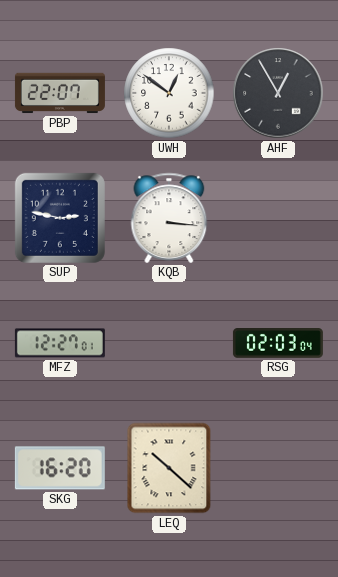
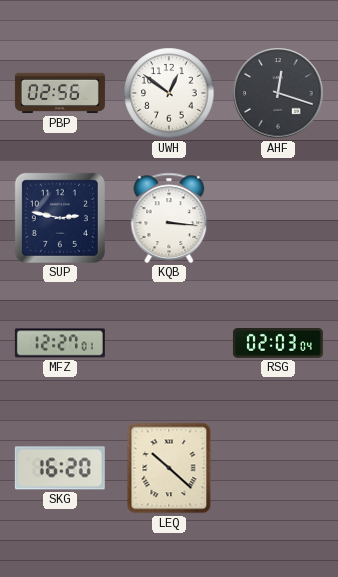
PBP: 22:07 -> 02:56
AHF: 12:55 -> 12:18
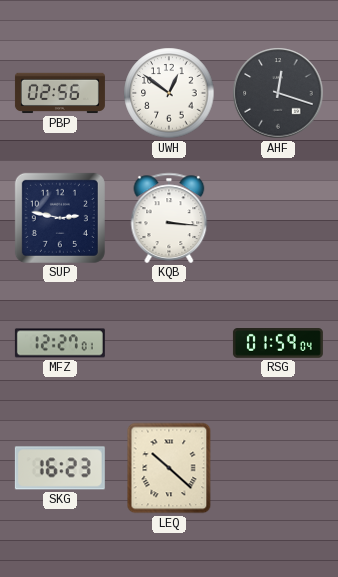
RSG: 02:03 -> 01:59
SKG: 16:20 -> 16:23
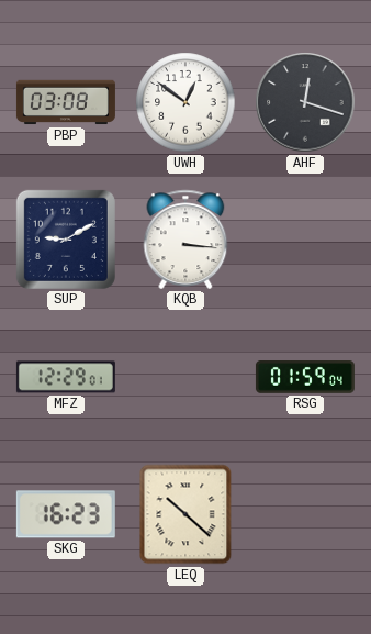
PBP: 02:56 -> 03:08
SUP: 2:47 -> 9:10
MFZ: 12:27 -> 12:29
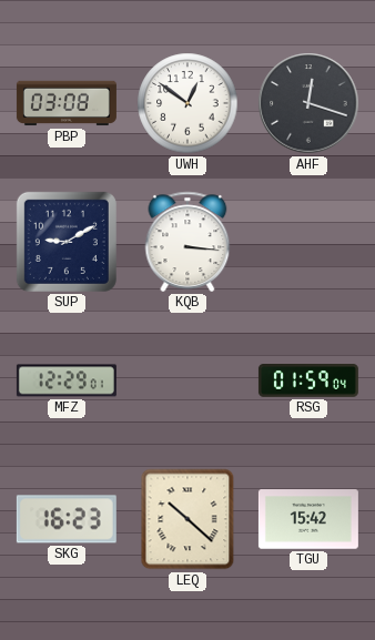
TGU: none -> 15:42
